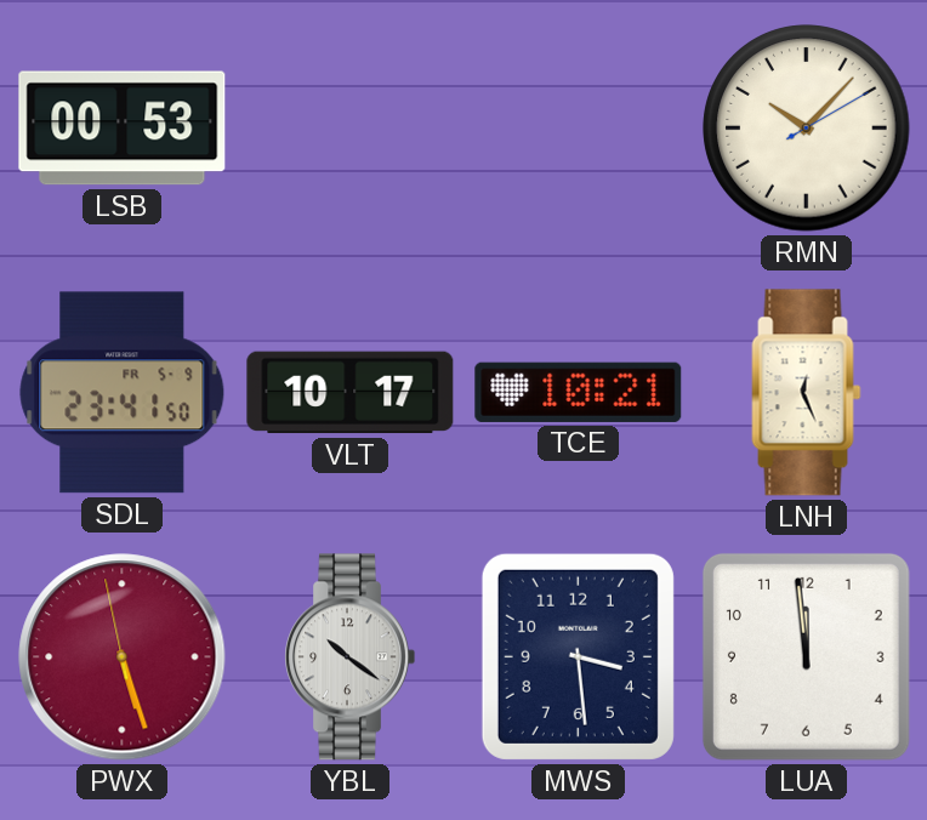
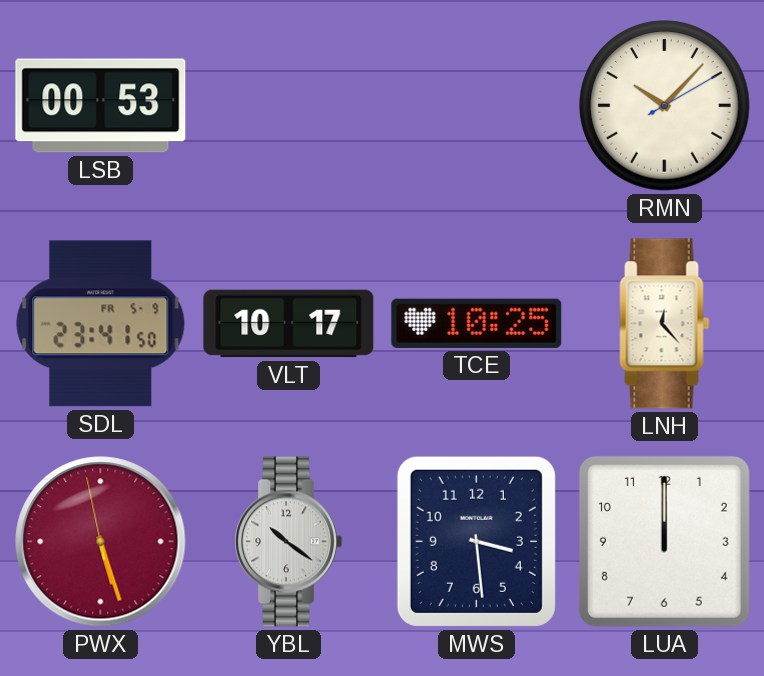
TCE: 10:21 -> 10:25
LNH: 12:26 -> 12:23
LUA: 11:59 -> 12:00
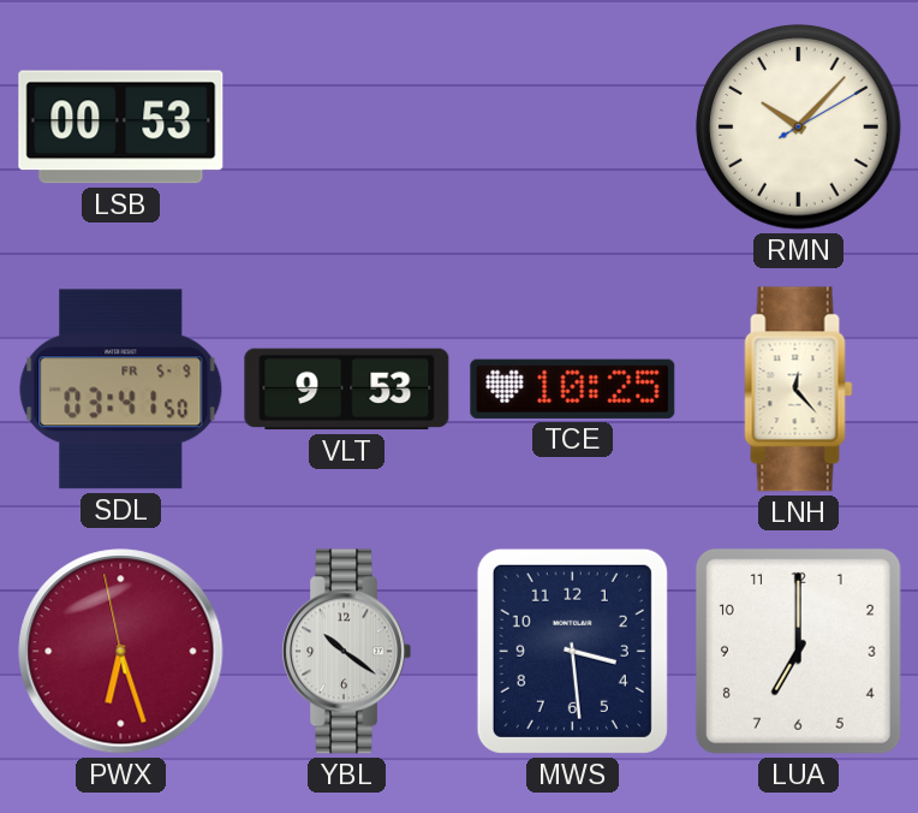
SDL: 23:41 -> 03:41
VLT: 10:17 -> 9:53
PWX: 5:26 -> 6:26
LUA: 12:00 -> 7:00
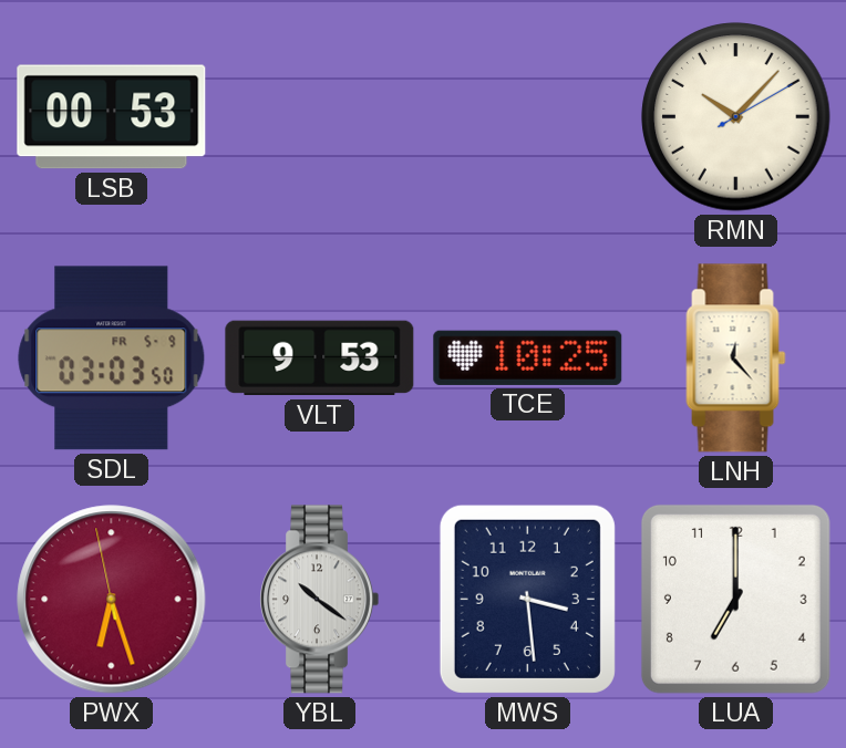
SDL: 03:41 -> 03:03
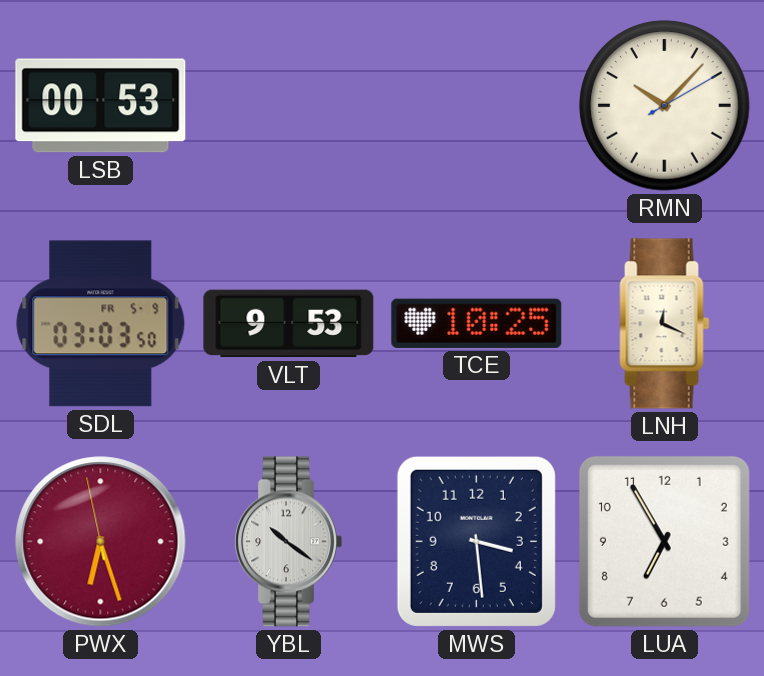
LNH: 12:23 -> 12:19
LUA: 7:00 -> 6:55
